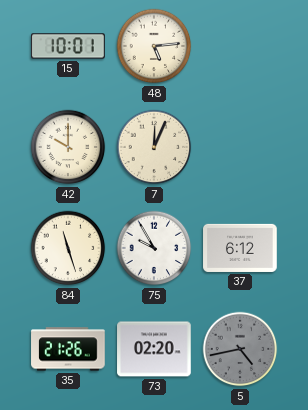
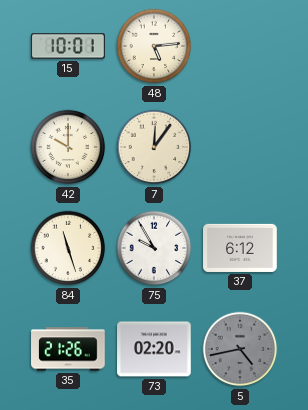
7: 12:04 -> 12:06
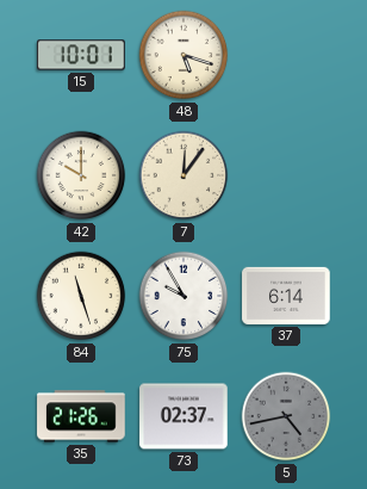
48: 5:14 -> 5:18
37: 6:12 -> 6:14
73: 02:20 -> 02:37
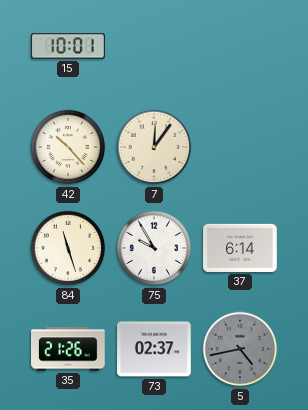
48: 5:18 -> none
42: 10:00 -> 10:23
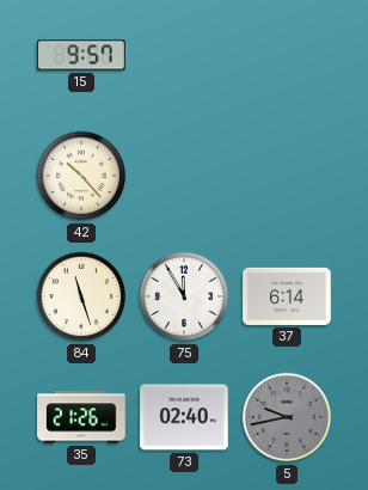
15: 10:01 -> 9:57
7: 12:06 -> none
75: 9:55 -> 11:55
73: 02:37 -> 02:40
5: 4:43 -> 9:43
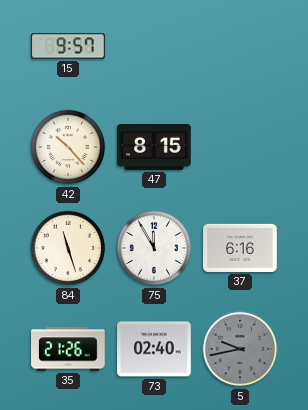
47: none -> 8:15
37: 6:14 -> 6:16
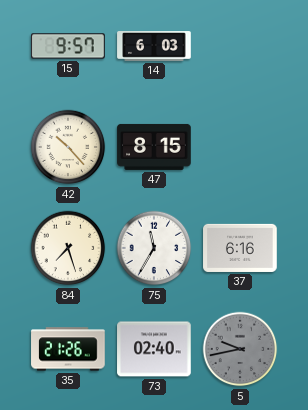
14: none -> 6:03
84: 11:27 -> 7:27
75: 11:55 -> 11:35
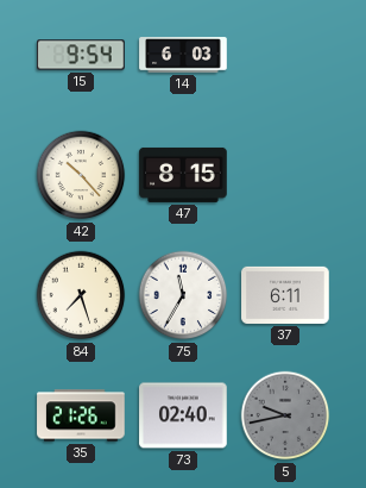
15: 9:57 -> 9:54
37: 6:16 -> 6:11
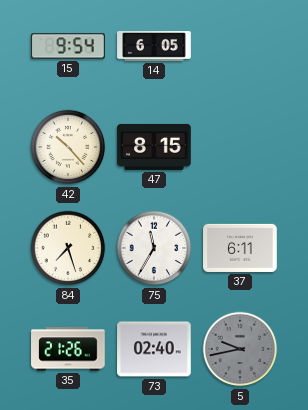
14: 6:03 -> 6:05
